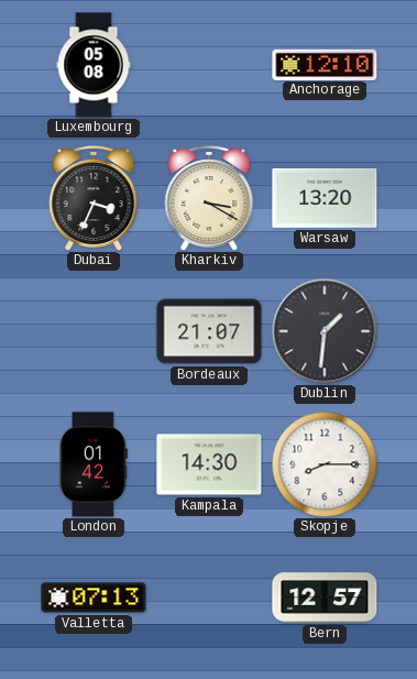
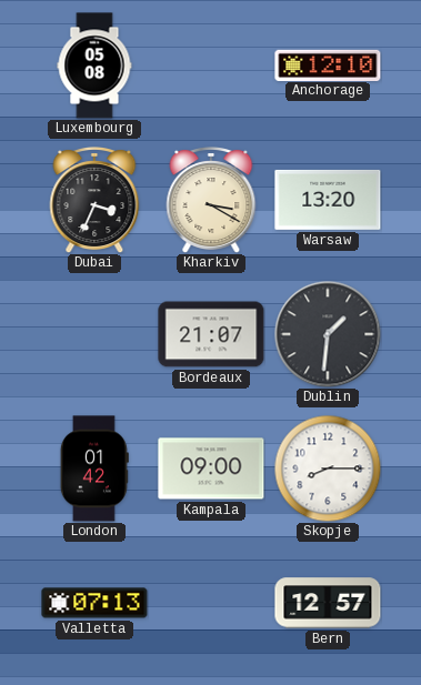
Kampala: 14:30 -> 09:00
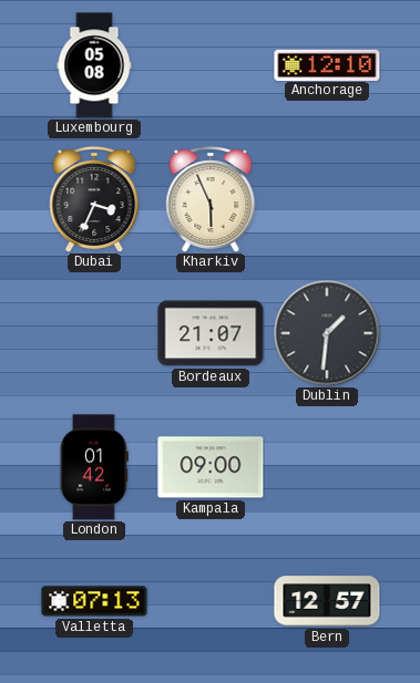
Kharkiv: 3:20 -> 5:56
Warsaw: 13:20 -> none
Skopje: 8:15 -> none
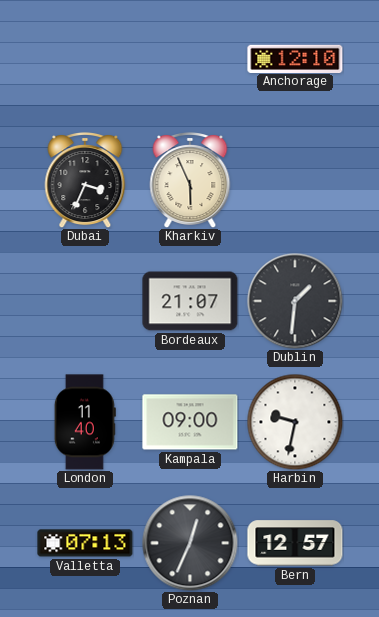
Luxembourg: 05:08 -> none
London: 01:42 -> 11:40
Harbin: none -> 9:32
Poznan: none -> 12:34
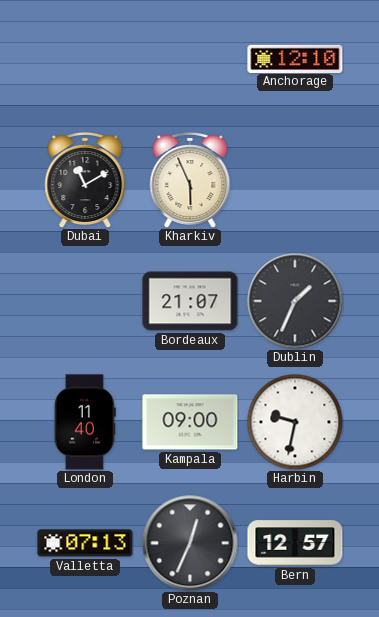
Dubai: 3:34 -> 11:10
Dublin: 1:31 -> 1:34
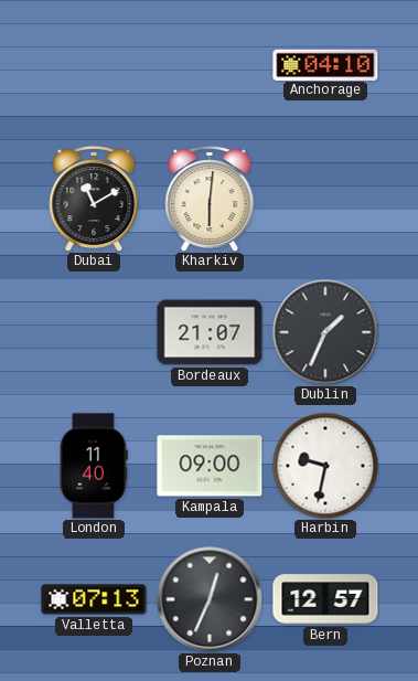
Anchorage: 12:10 -> 04:10
Kharkiv: 5:56 -> 6:01
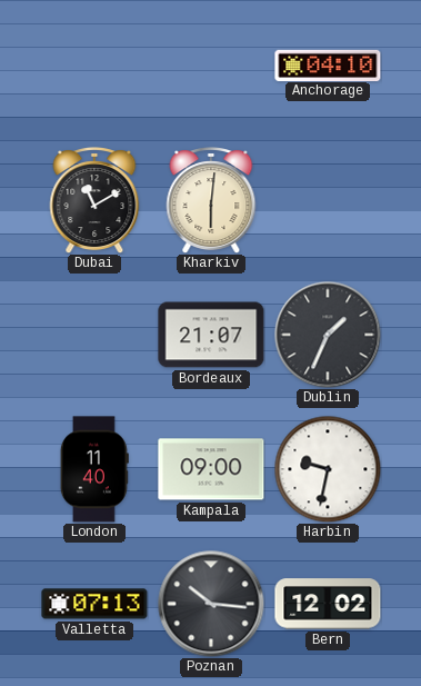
Poznan: 12:34 -> 10:16
Bern: 12:57 -> 12:02
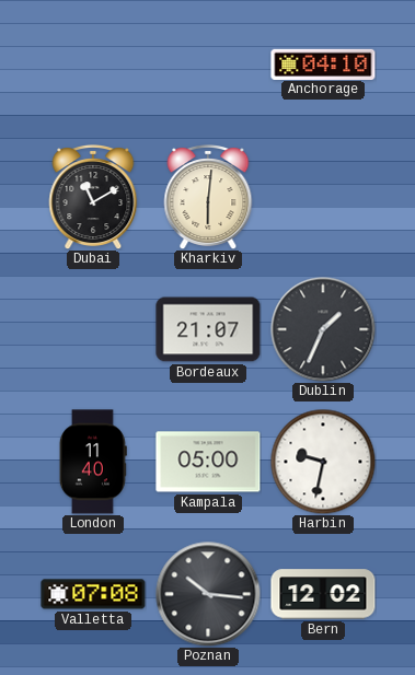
Kampala: 09:00 -> 05:00
Valletta: 07:13 -> 07:08
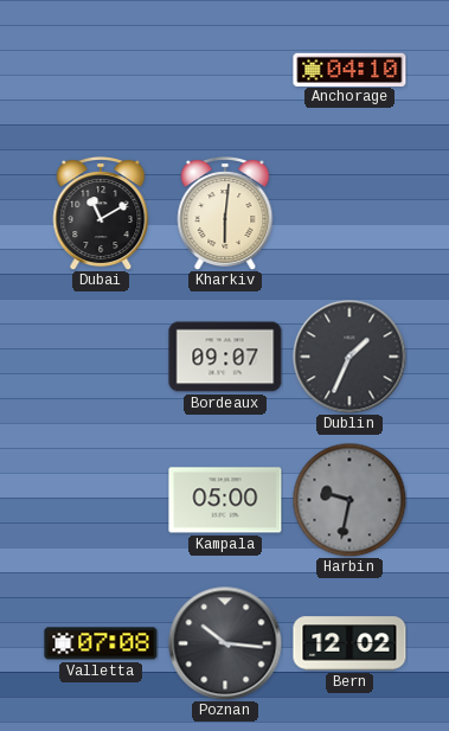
Bordeaux: 21:07 -> 09:07
London: 11:40 -> none
Harbin dial: white -> grey
